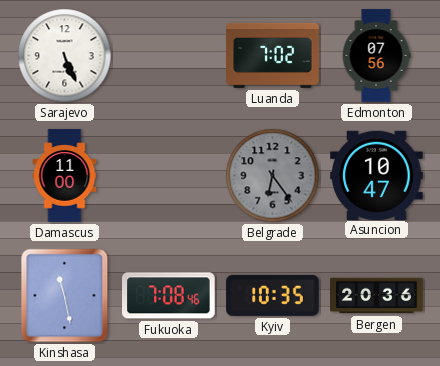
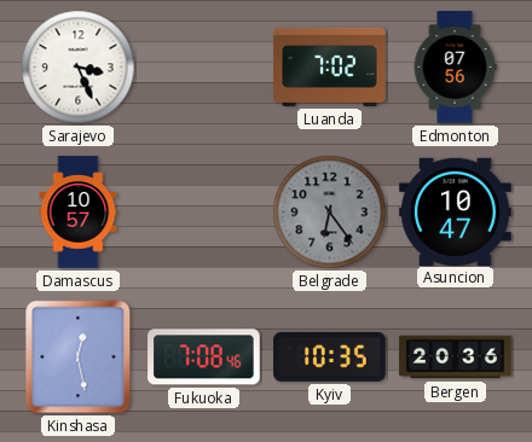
Sarajevo: 5:26 -> 3:26
Damascus: 11:00 -> 10:57
Kinshasa: 11:28 -> 12:28
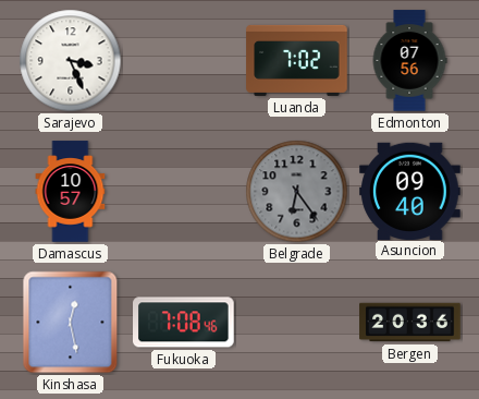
Asuncion: 10:47 -> 09:40
Kyiv: 10:35 -> none
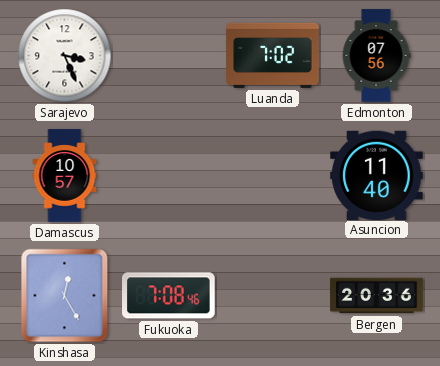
Belgrade: 6:24 -> none
Asuncion: 09:40 -> 11:40
Kinshasa: 12:28 -> 12:25
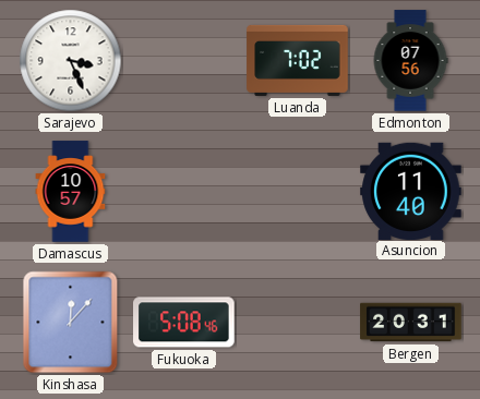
Kinshasa: 12:25 -> 12:07
Fukuoka: 7:08 -> 5:08
Bergen: 20:36 -> 20:31
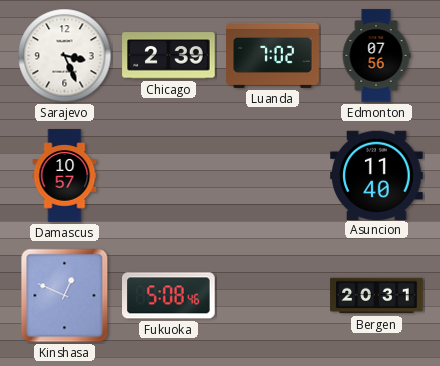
Chicago: none -> 2:39
Kinshasa: 12:07 -> 12:49
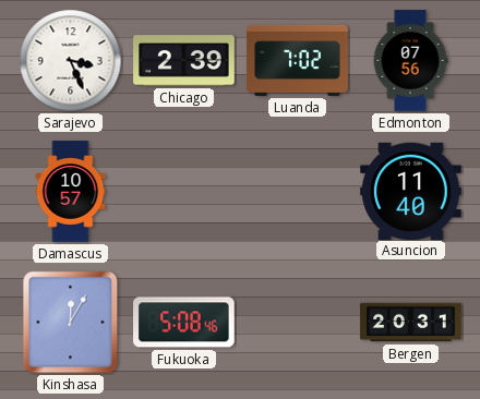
Kinshasa: 12:49 -> 12:05
